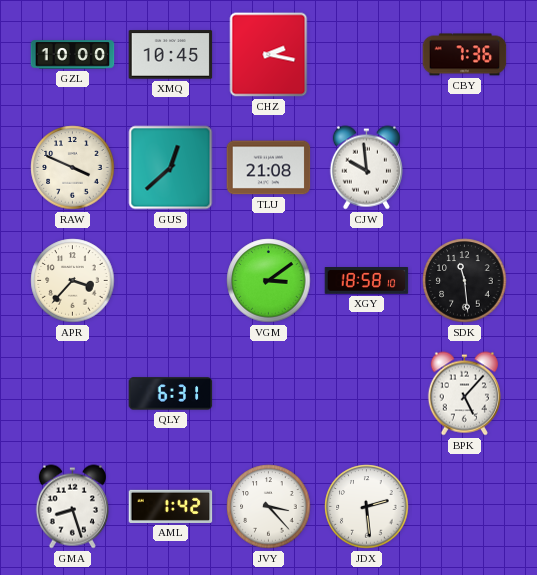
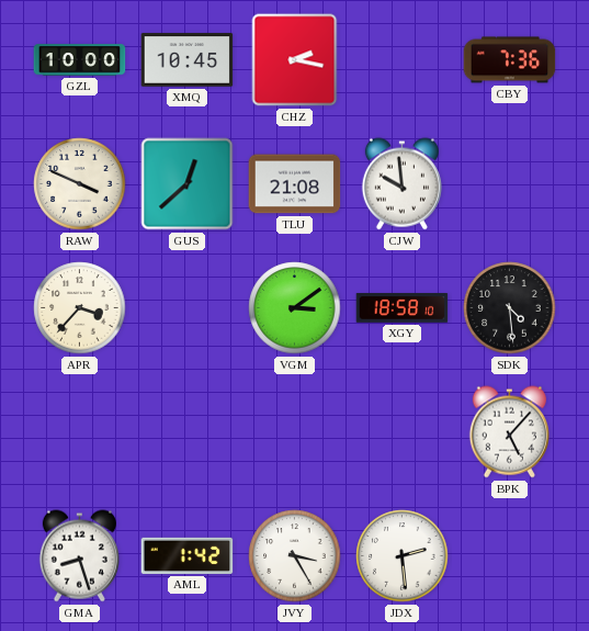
SDK: 11:29 -> 4:29
QLY: 6:31 -> none
JVY: 3:23 -> 3:25
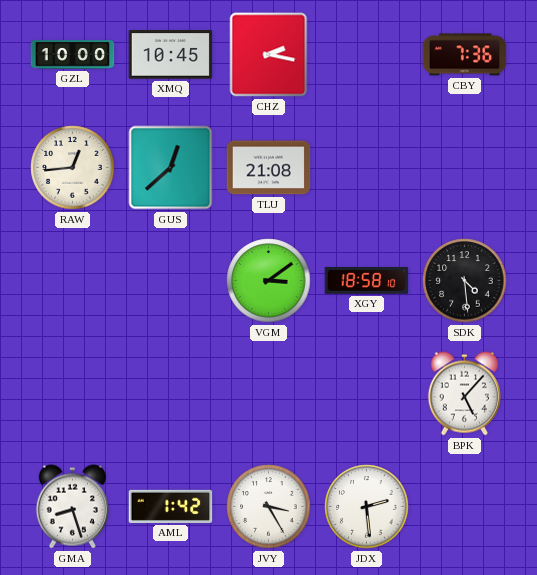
RAW: 3:49 -> 12:44
CJW: 9:59 -> none
APR: 3:37 -> none
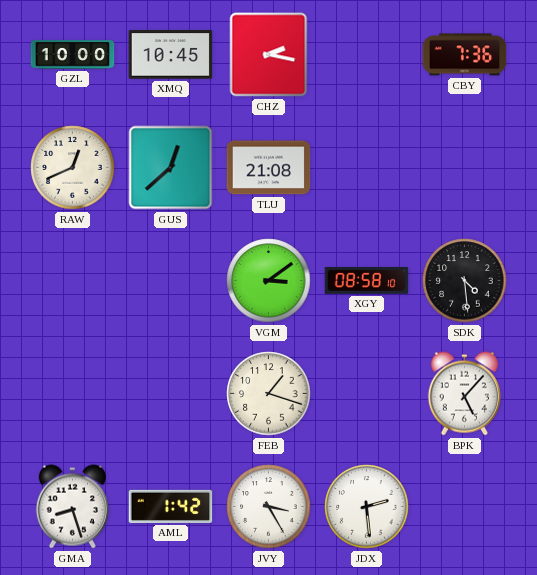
RAW: 12:44 -> 12:41
XGY: 18:58 -> 08:58
FEB: none -> 1:18
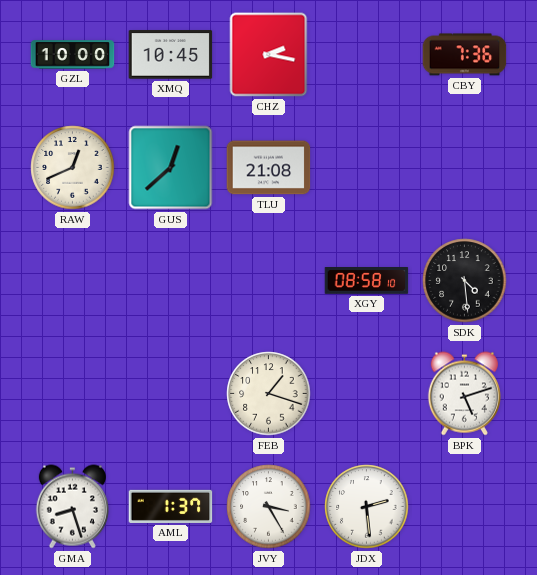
VGM: 3:09 -> none
BPK: 5:07 -> 5:12
AML: 1:42 -> 1:37
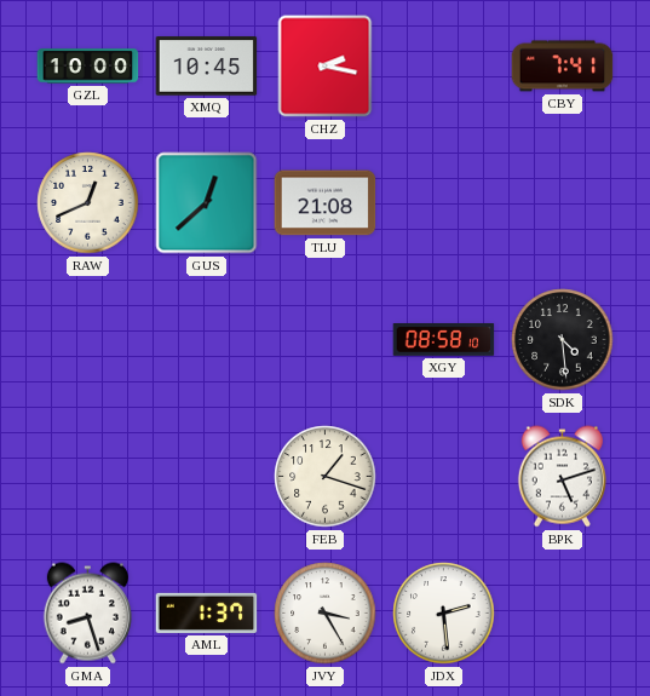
CBY: 7:36 -> 7:41
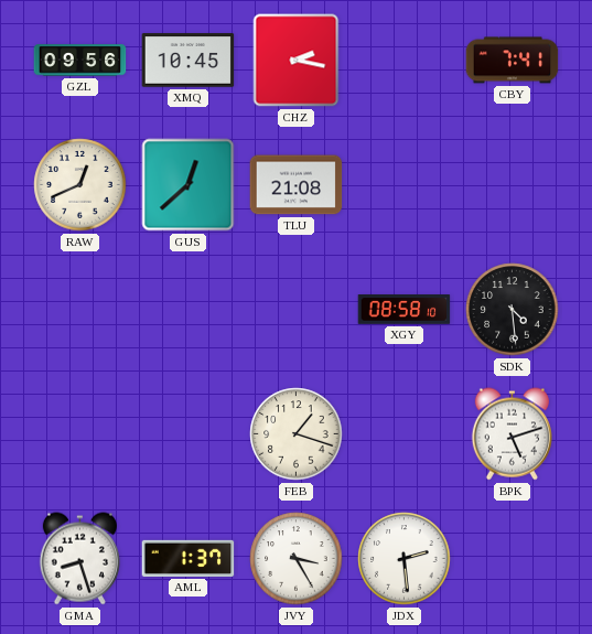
GZL: 10:00 -> 09:56
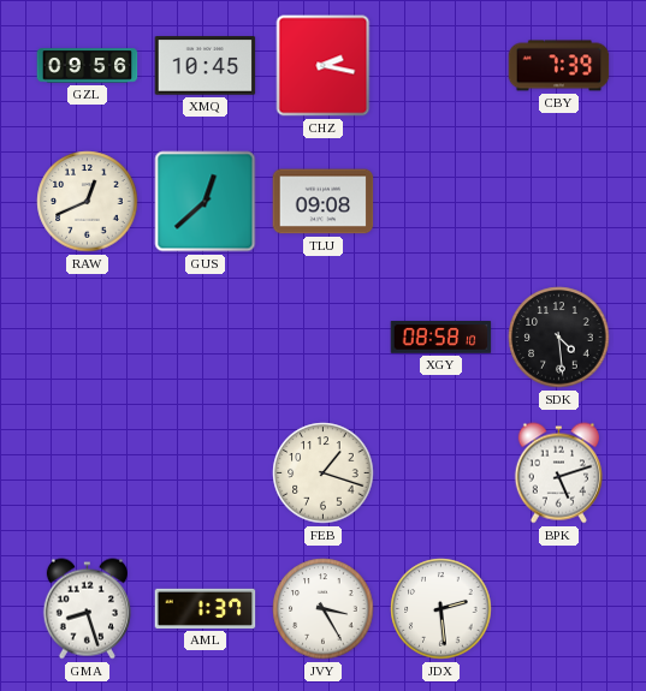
CBY: 7:41 -> 7:39
TLU: 21:08 -> 09:08
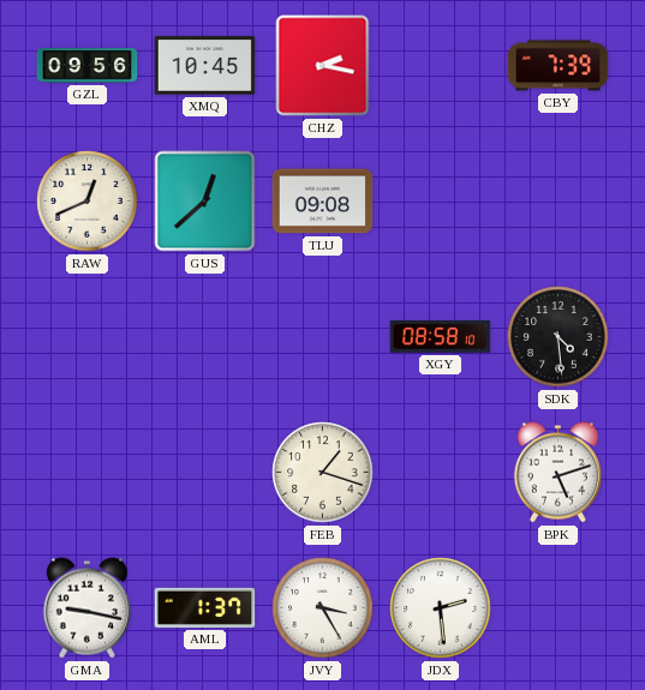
GMA: 8:27 -> 9:17
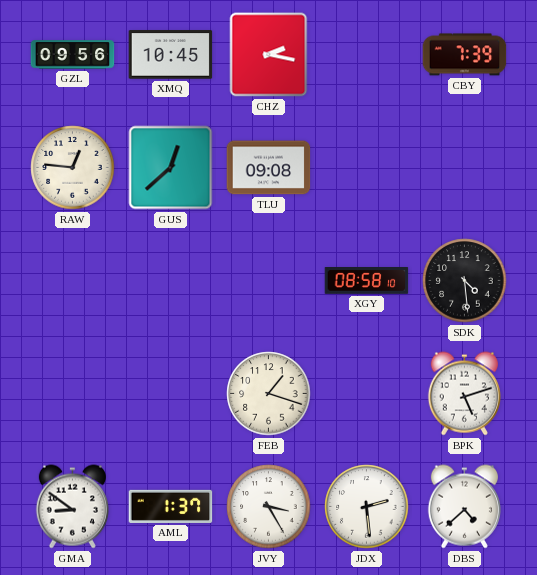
RAW: 12:41 -> 12:46
GMA: 9:17 -> 8:51
DBS: none -> 4:38
